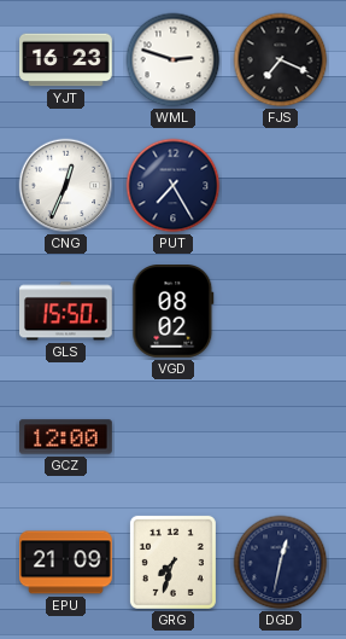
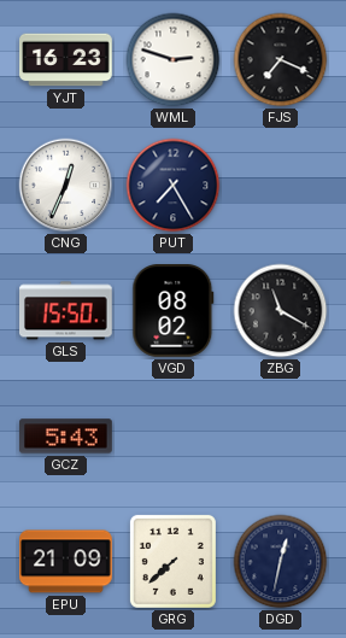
ZBG: none -> 11:20
GCZ: 12:00 -> 5:43
GRG: 7:33 -> 7:38
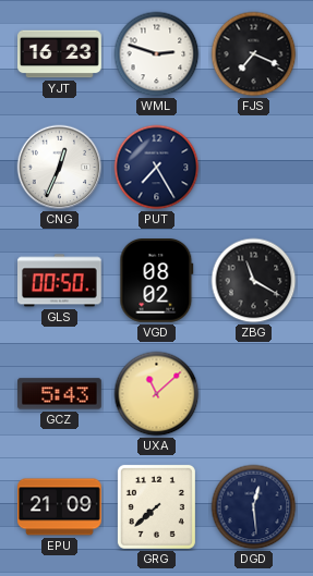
GLS: 15:50 -> 00:50
UXA: none -> 11:08
DGD: 12:32 -> 12:29
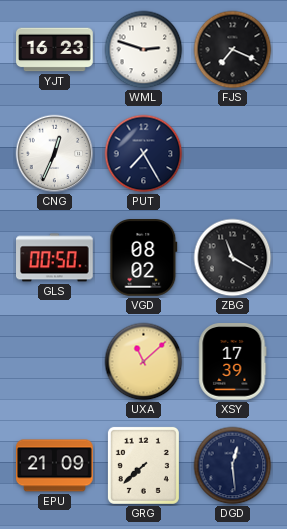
GCZ: 5:43 -> none
XSY: none -> 17:39
